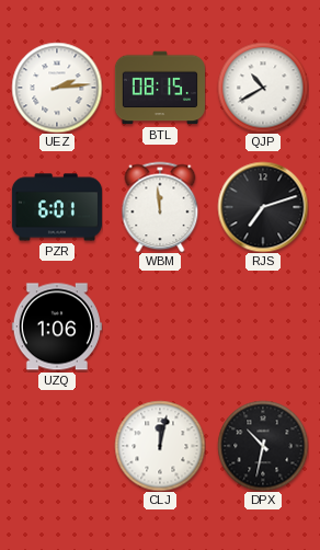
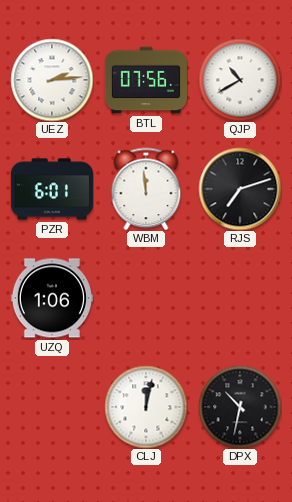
BTL: 08:15 -> 07:56
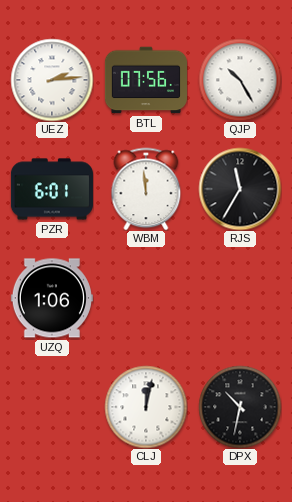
QJP: 10:40 -> 10:25
RJS: 7:12 -> 11:35
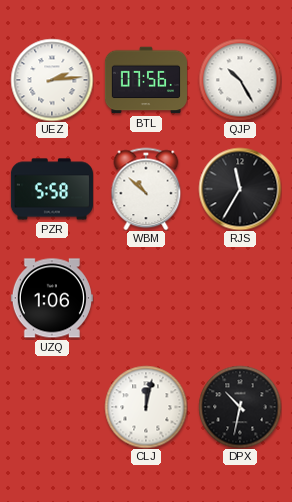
PZR: 6:01 -> 5:58
WBM: 11:59 -> 10:52
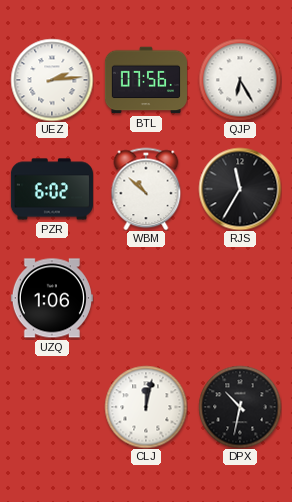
QJP: 10:25 -> 6:25
PZR: 5:58 -> 6:02
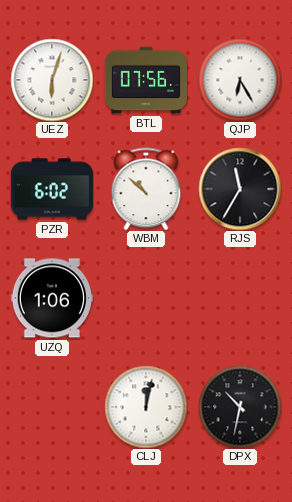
UEZ: 2:14 -> 6:03
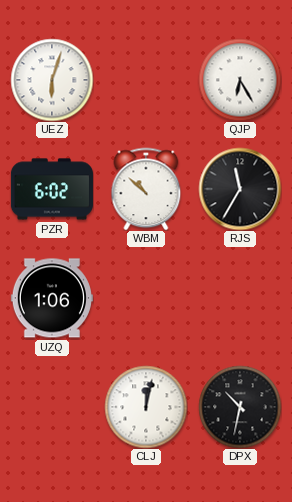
BTL: 07:56 -> none
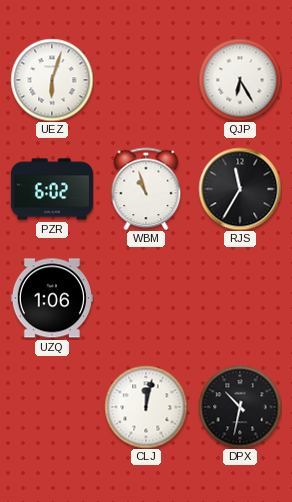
WBM: 10:52 -> 10:57
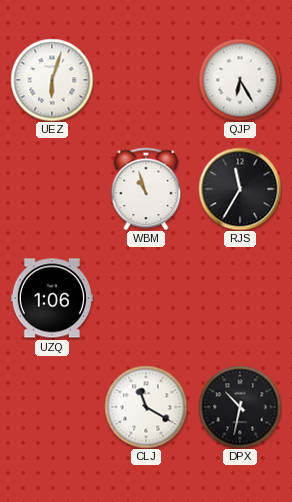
PZR: 6:02 -> none
CLJ: 12:02 -> 11:20
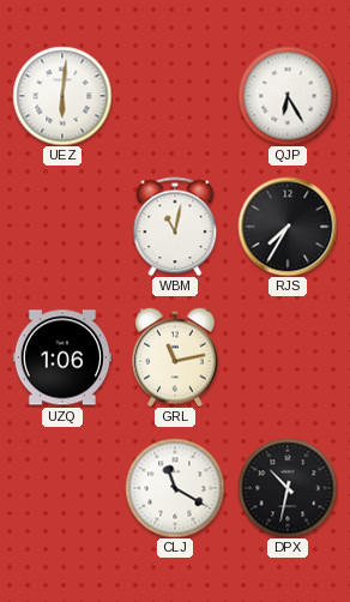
UEZ: 6:03 -> 6:01
WBM: 10:57 -> 11:02
RJS: 11:35 -> 7:35
GRL: none -> 11:13
